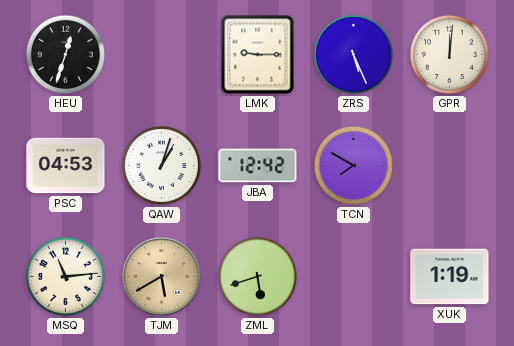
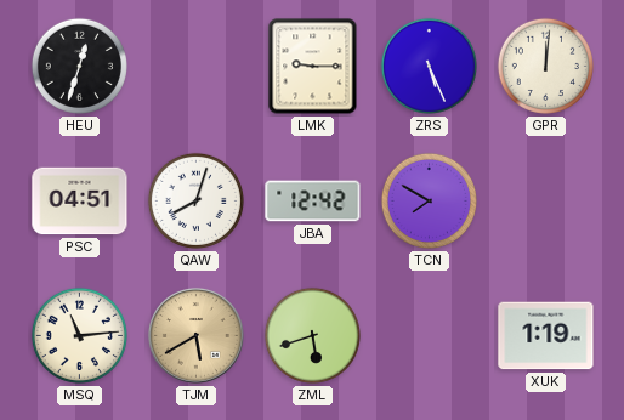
PSC: 04:53 -> 04:51
QAW: 1:03 -> 8:03
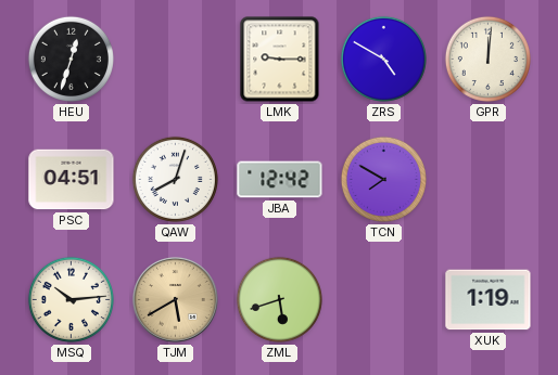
ZRS: 5:26 -> 4:50
MSQ: 11:14 -> 10:14
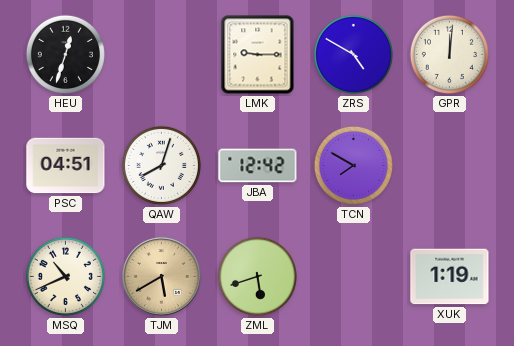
MSQ: 10:14 -> 10:41
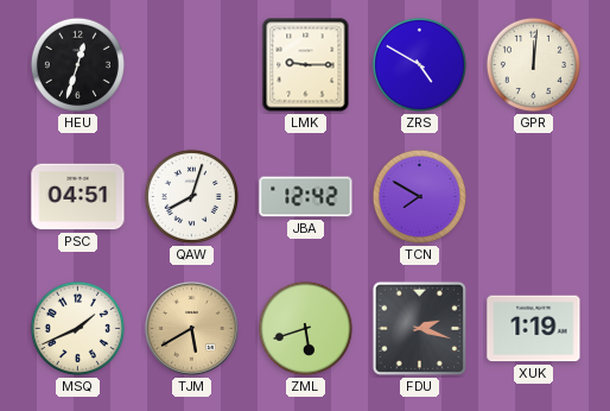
MSQ: 10:41 -> 1:41
FDU: none -> 2:18
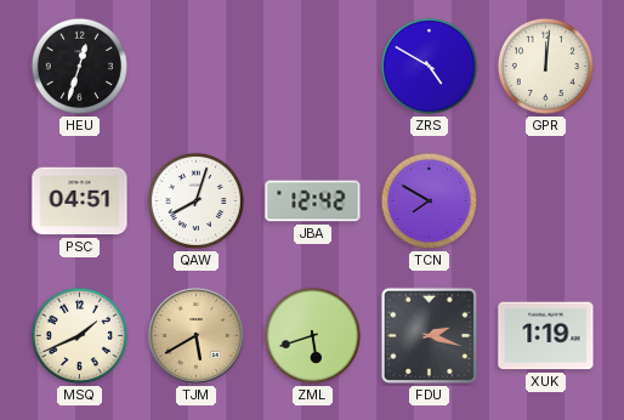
LMK: 9:15 -> none
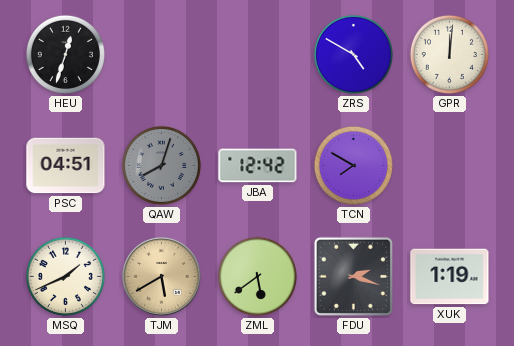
QAW dial: white -> grey
ZML: 5:42 -> 5:39
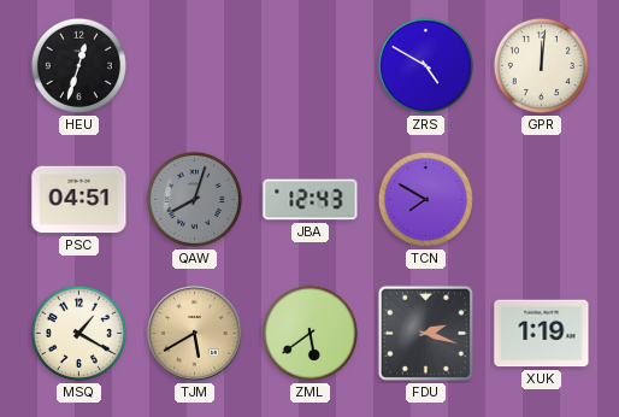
JBA: 12:42 -> 12:43
MSQ: 1:41 -> 1:20
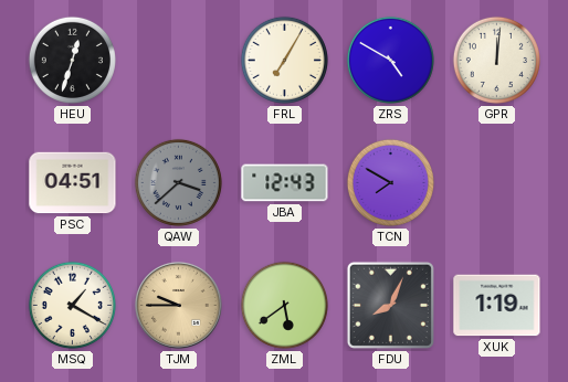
FRL: none -> 7:05
QAW: 8:03 -> 3:38
TJM: 5:40 -> 9:45
FDU: 2:18 -> 8:04
